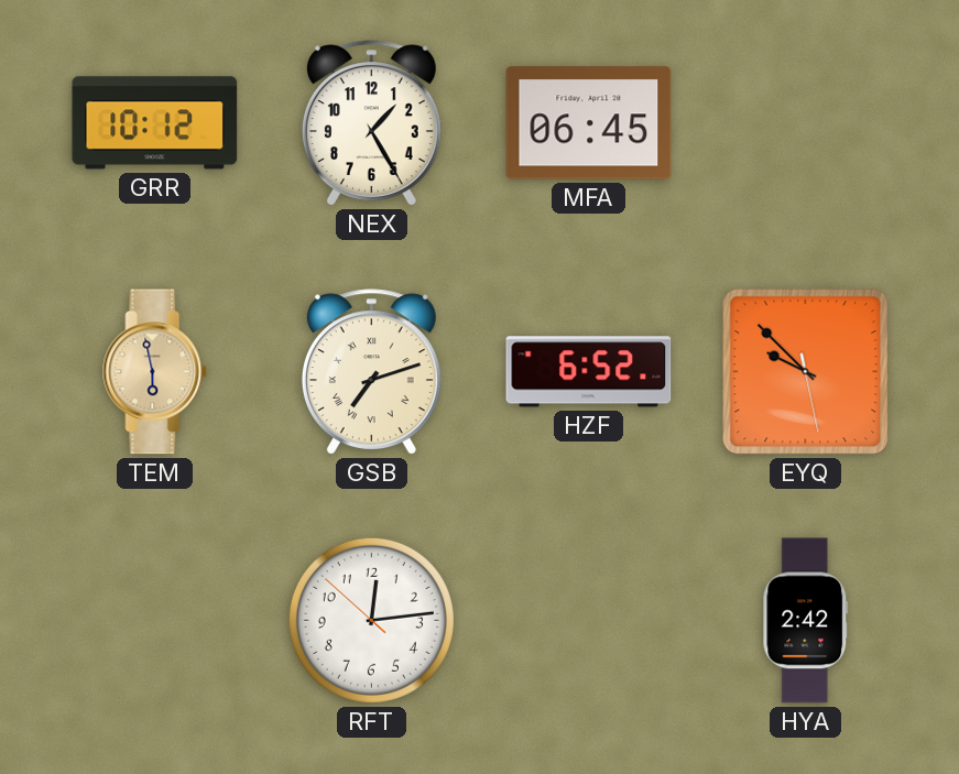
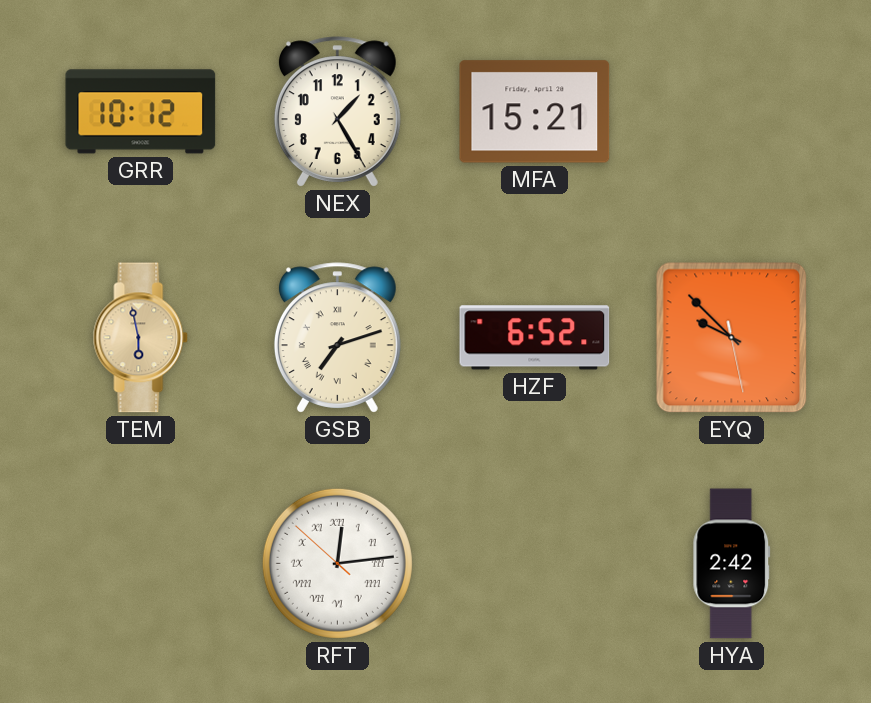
MFA: 06:45 -> 15:21
RFT numerals: Arabic -> Roman
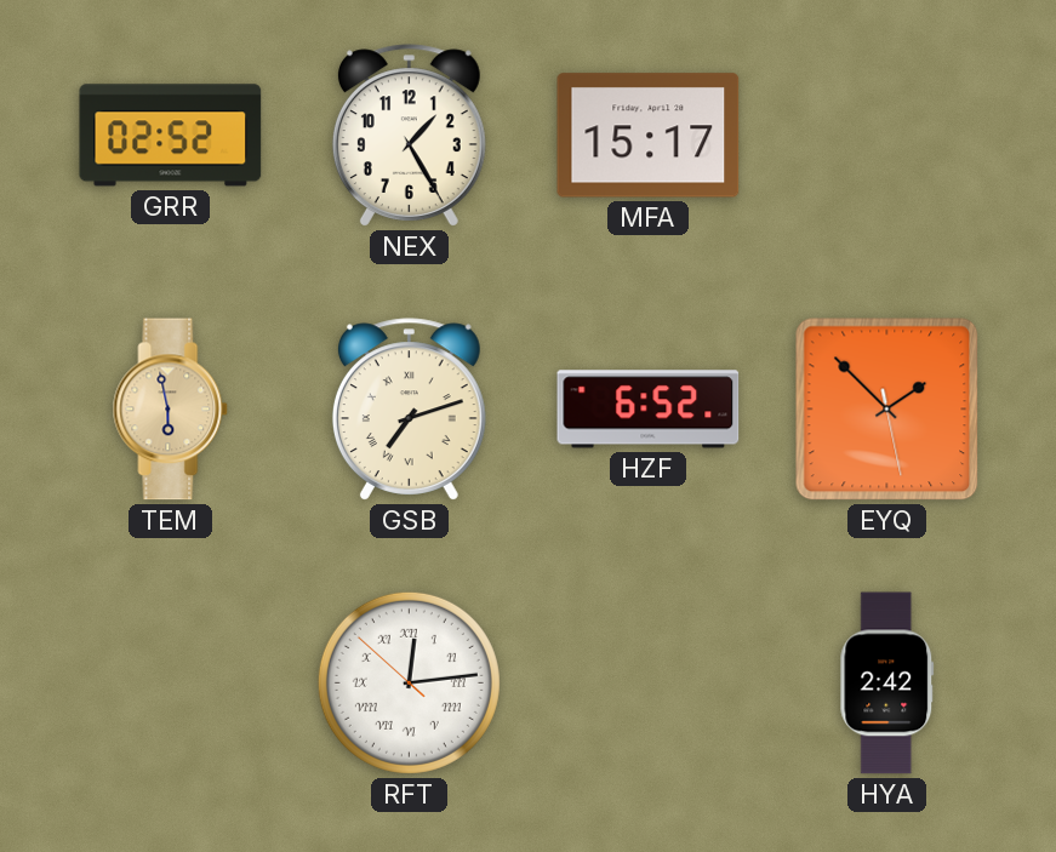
GRR: 10:12 -> 02:52
MFA: 15:21 -> 15:17
EYQ: 9:52 -> 1:52
